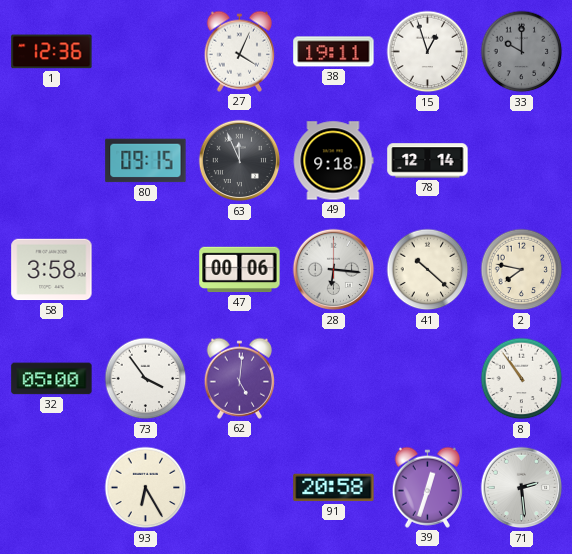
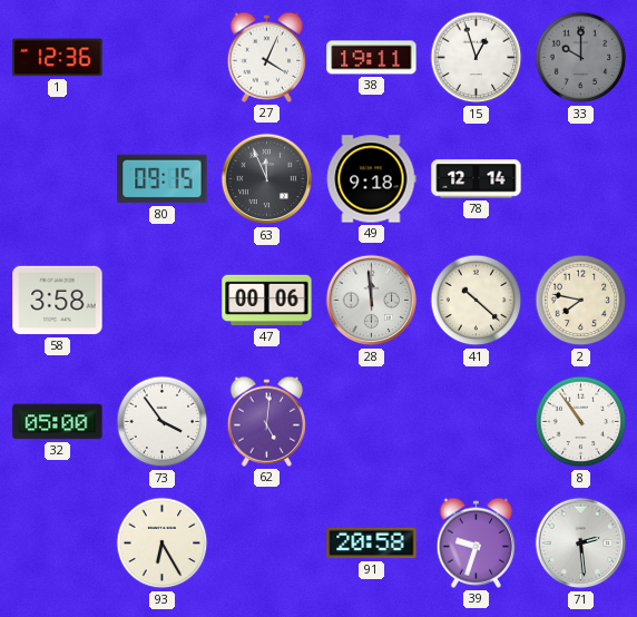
28: 6:16 -> 11:59
39: 12:33 -> 9:33
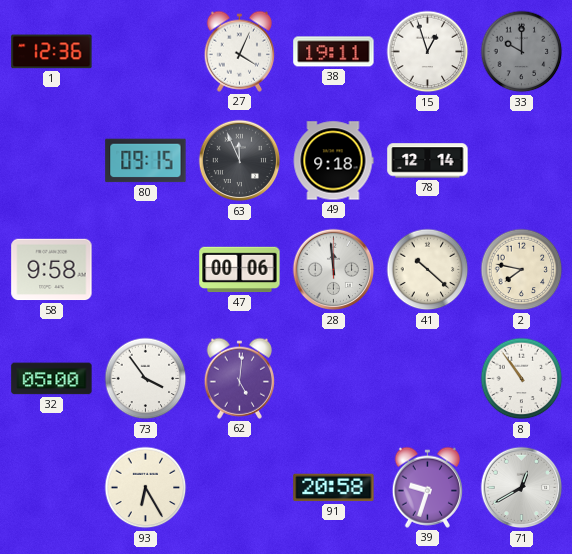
58: 3:58 -> 9:58
71: 2:29 -> 12:40
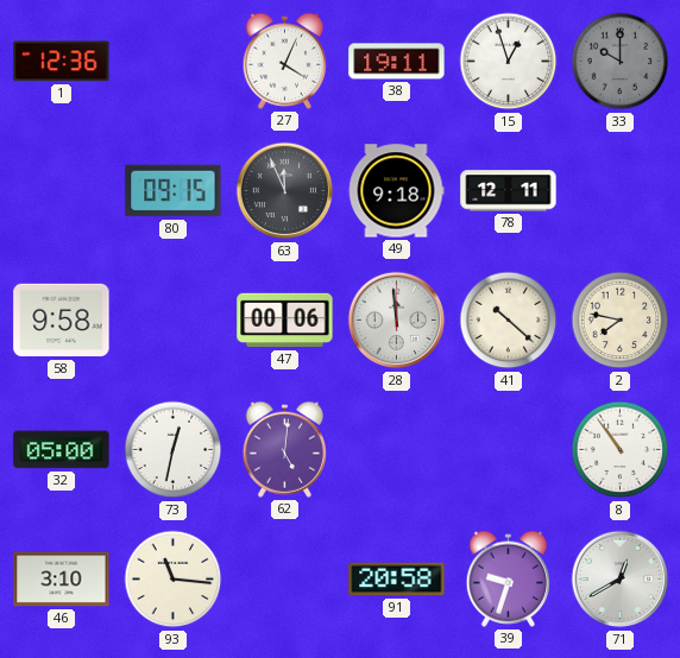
78: 12:14 -> 12:11
73: 3:54 -> 12:32
46: none -> 3:10
93: 6:25 -> 11:16
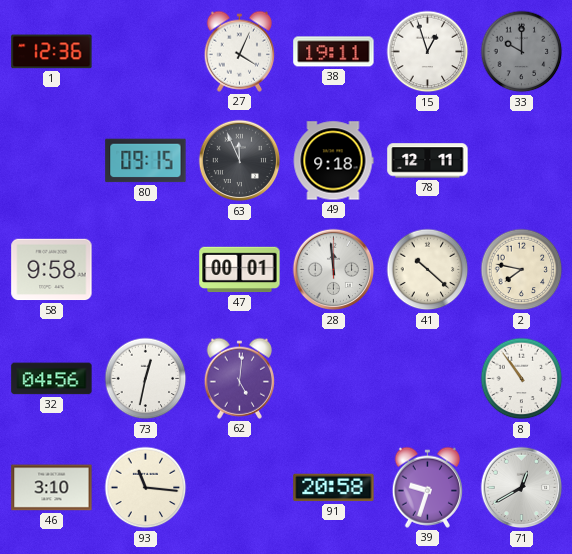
47: 00:06 -> 00:01
32: 05:00 -> 04:56
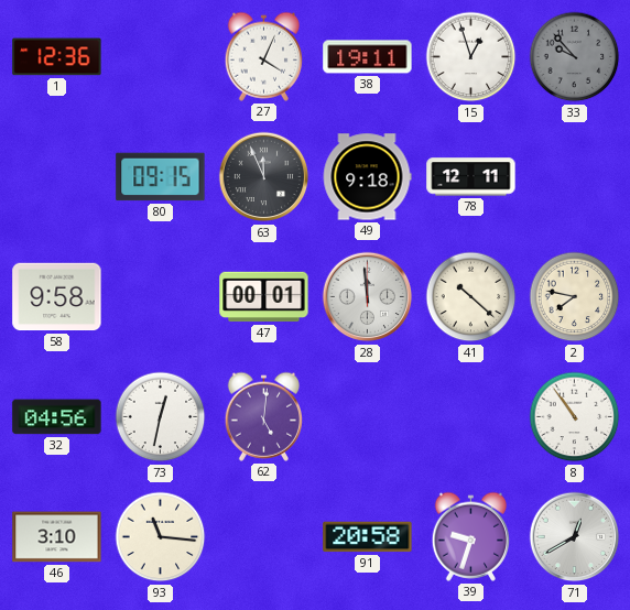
33: 10:00 -> 9:53
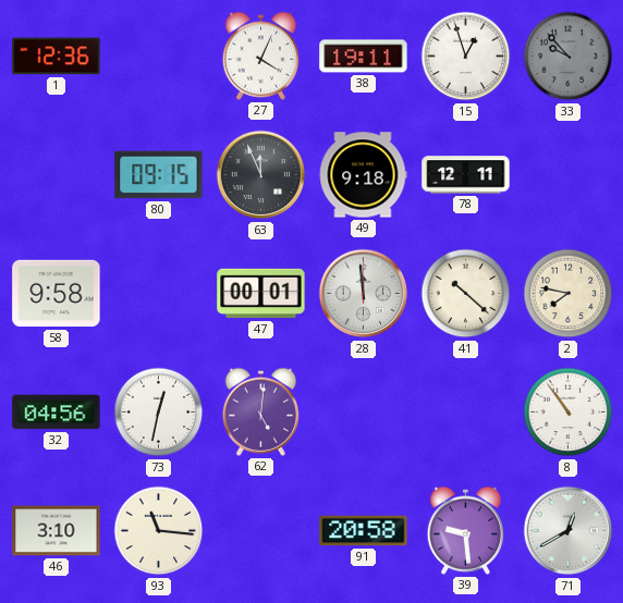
39: 9:33 -> 9:29
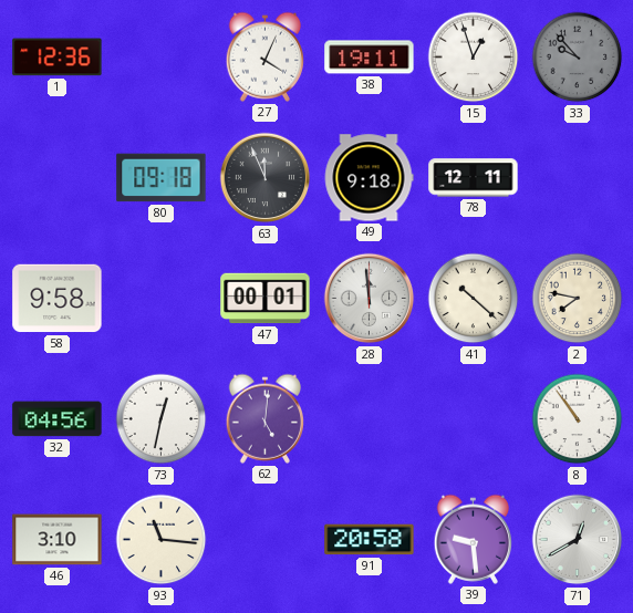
80: 09:15 -> 09:18
